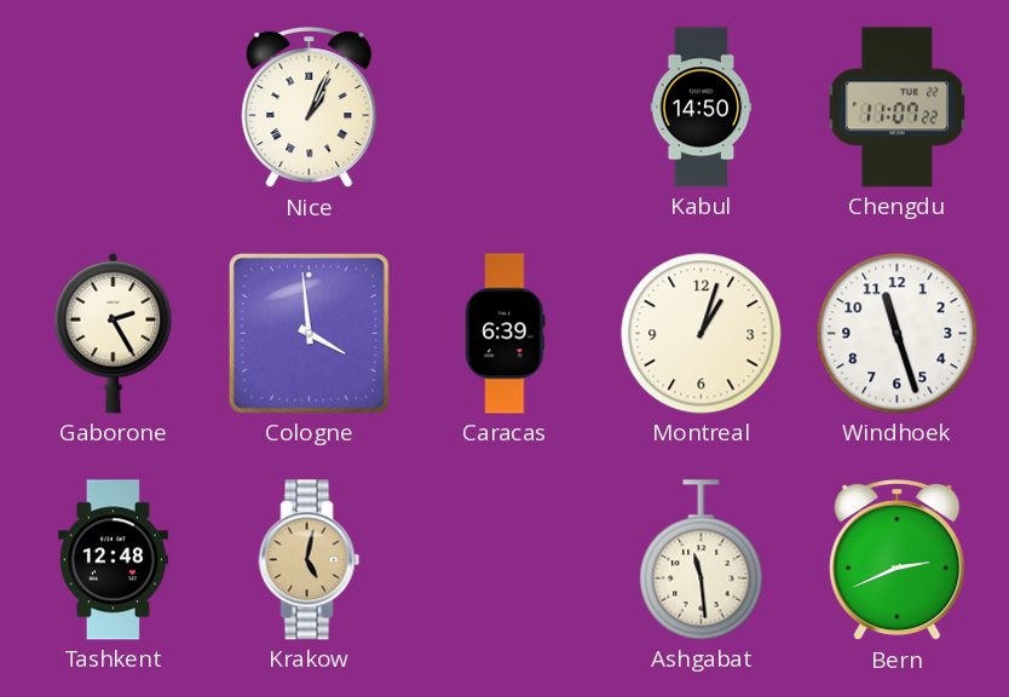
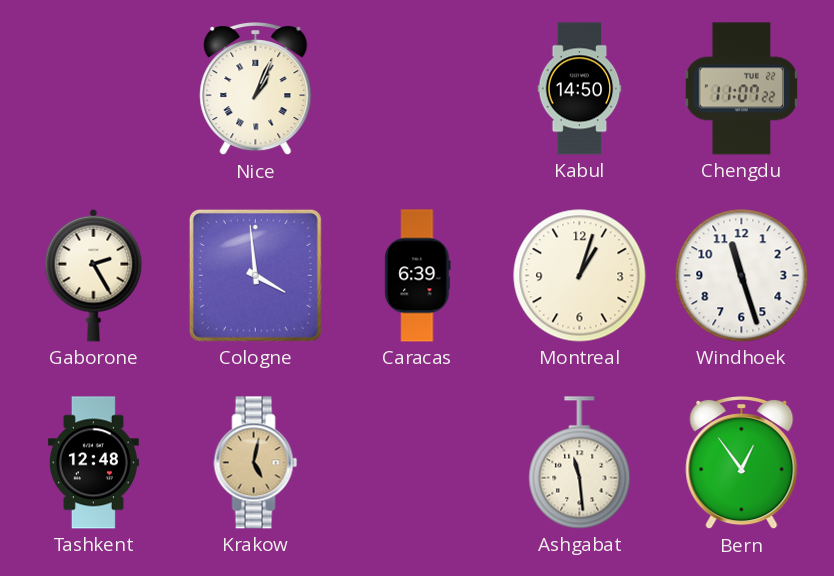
Bern: 2:41 -> 12:54
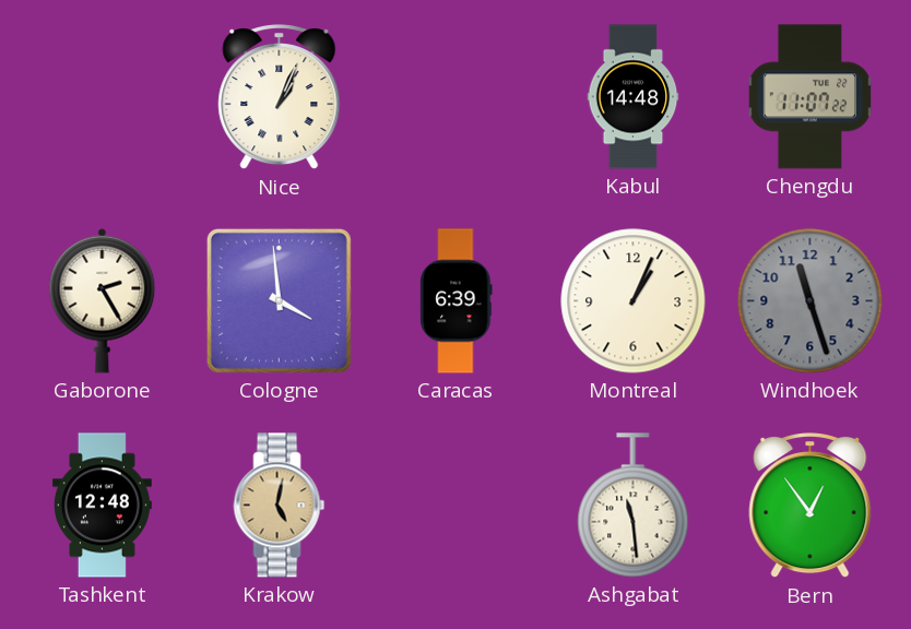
Kabul: 14:50 -> 14:48
Montreal: 1:03 -> 1:04
Windhoek dial: white -> grey
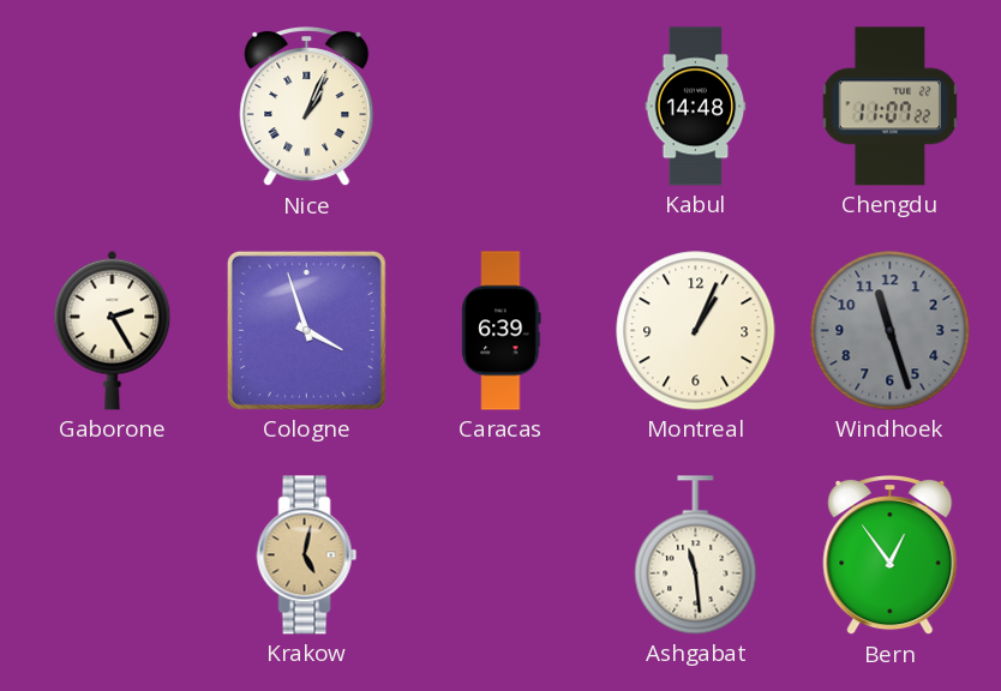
Cologne: 3:59 -> 3:57
Tashkent: 12:48 -> none
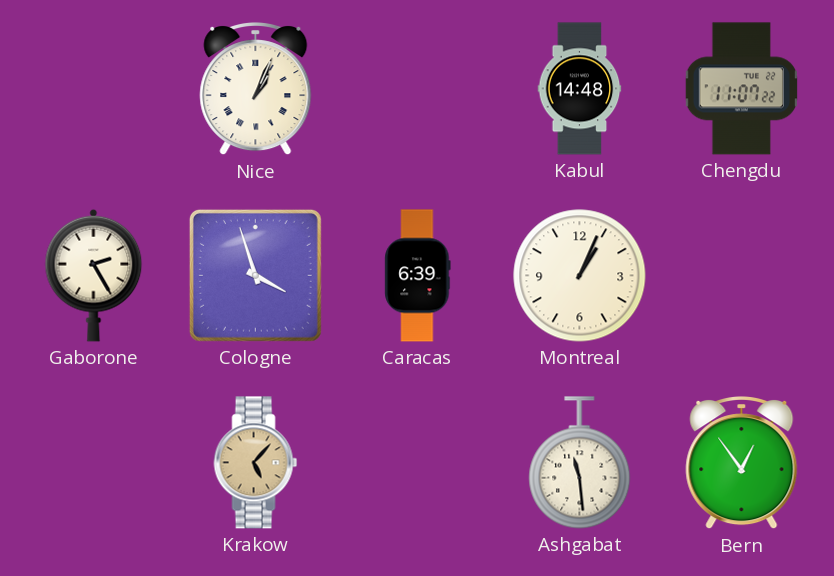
Windhoek: 11:27 -> none
Krakow: 5:02 -> 5:07
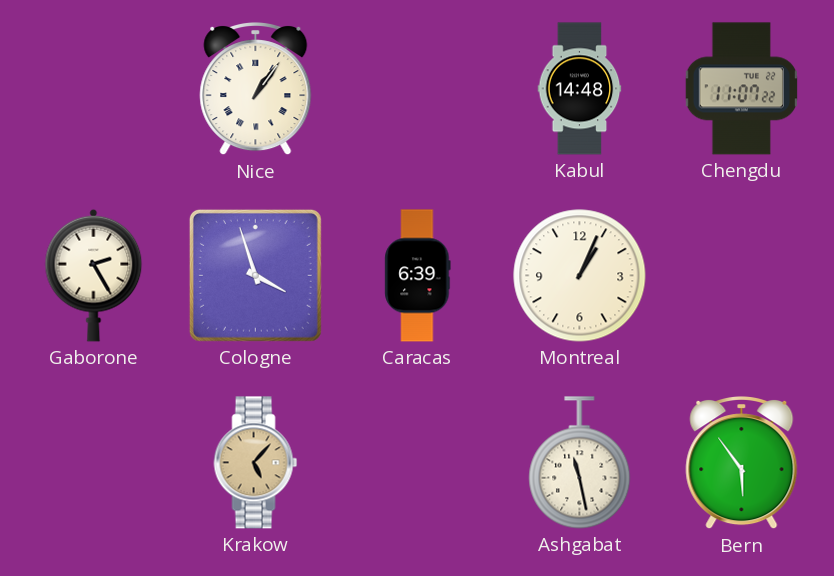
Nice: 1:04 -> 1:06
Ashgabat: 11:29 -> 11:28
Bern: 12:54 -> 5:54
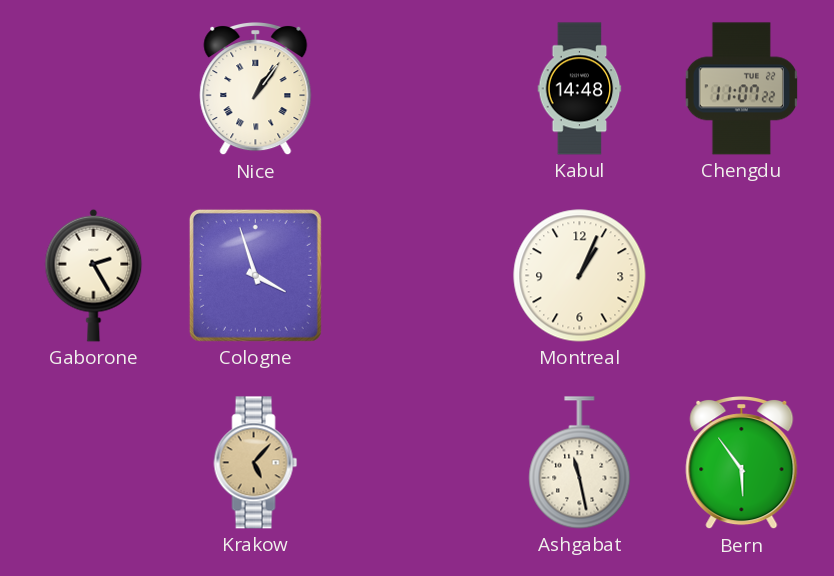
Caracas: 6:39 -> none
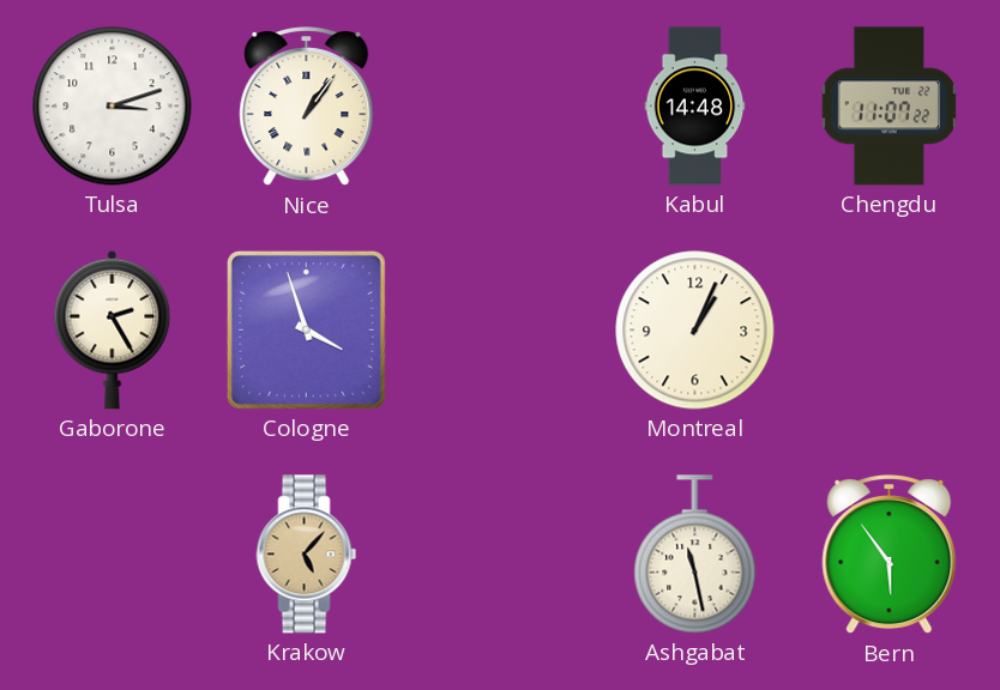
Tulsa: none -> 3:12
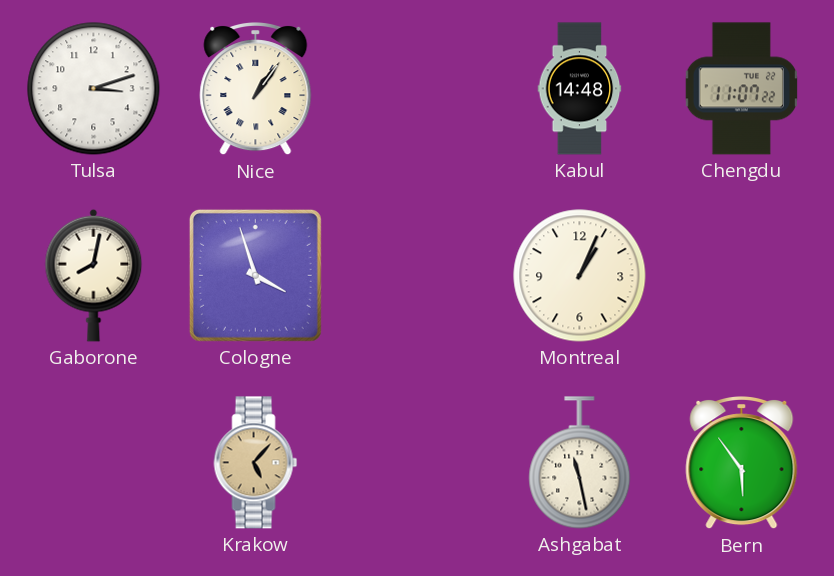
Gaborone: 2:25 -> 8:02
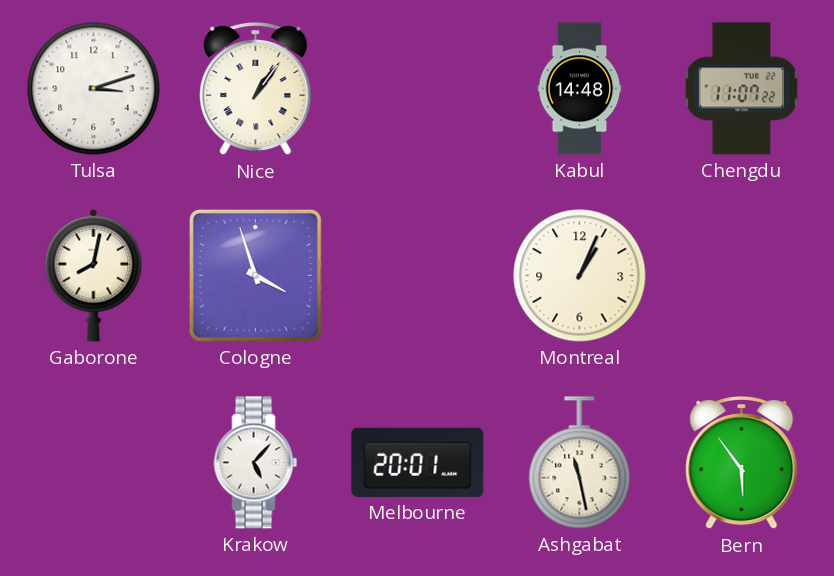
Krakow dial: champagne -> white
Melbourne: none -> 20:01
